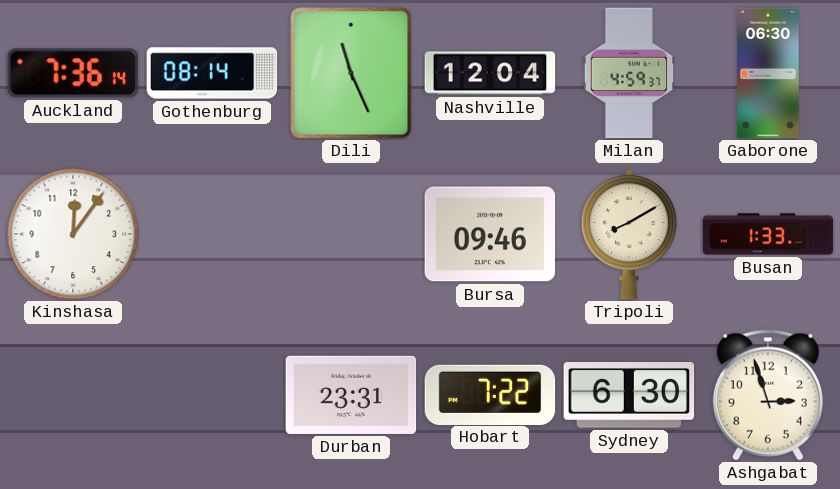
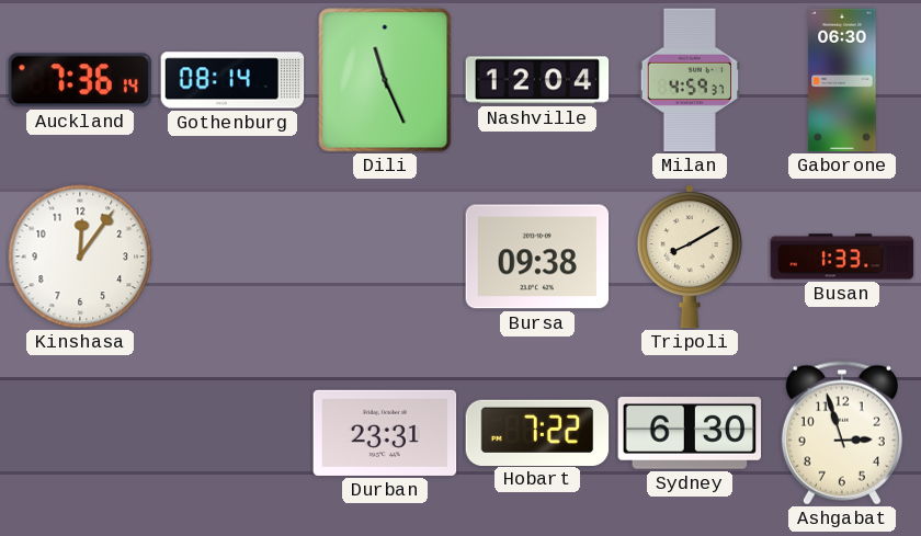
Bursa: 09:46 -> 09:38
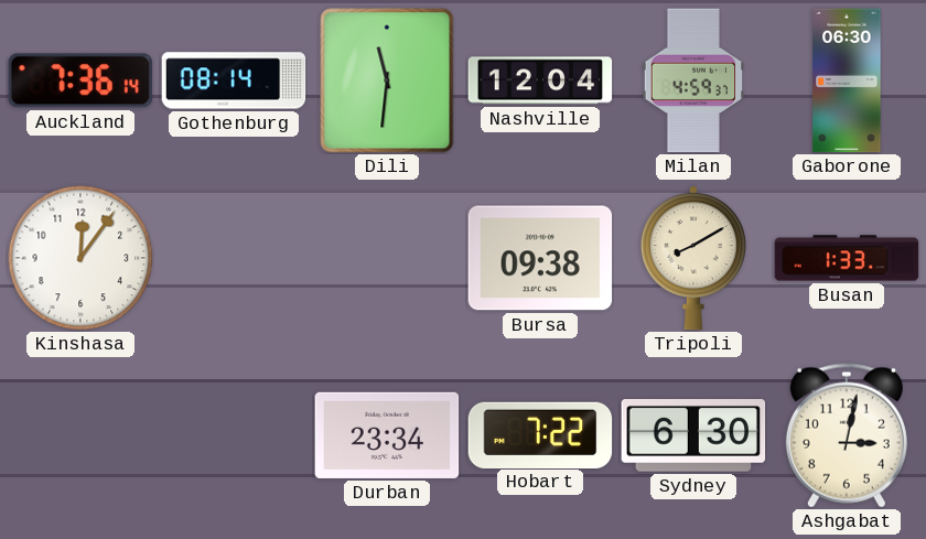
Dili: 11:26 -> 11:31
Durban: 23:31 -> 23:34
Ashgabat: 2:57 -> 3:02
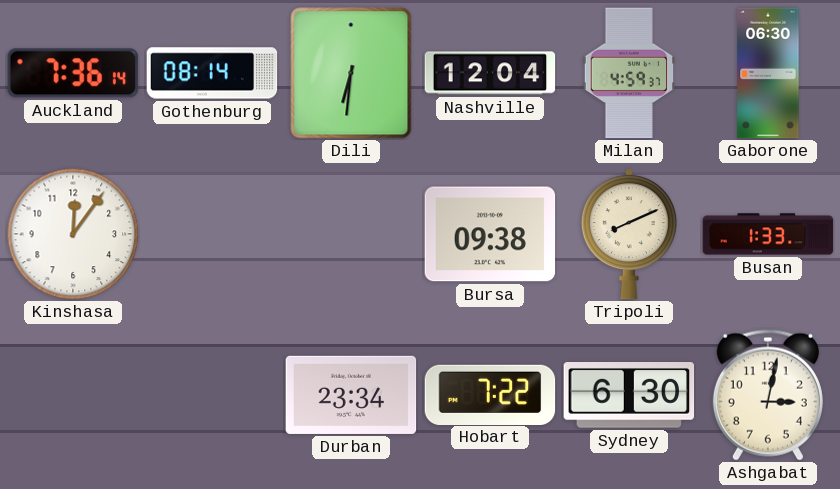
Dili: 11:31 -> 6:31
Tripoli: 8:10 -> 8:11
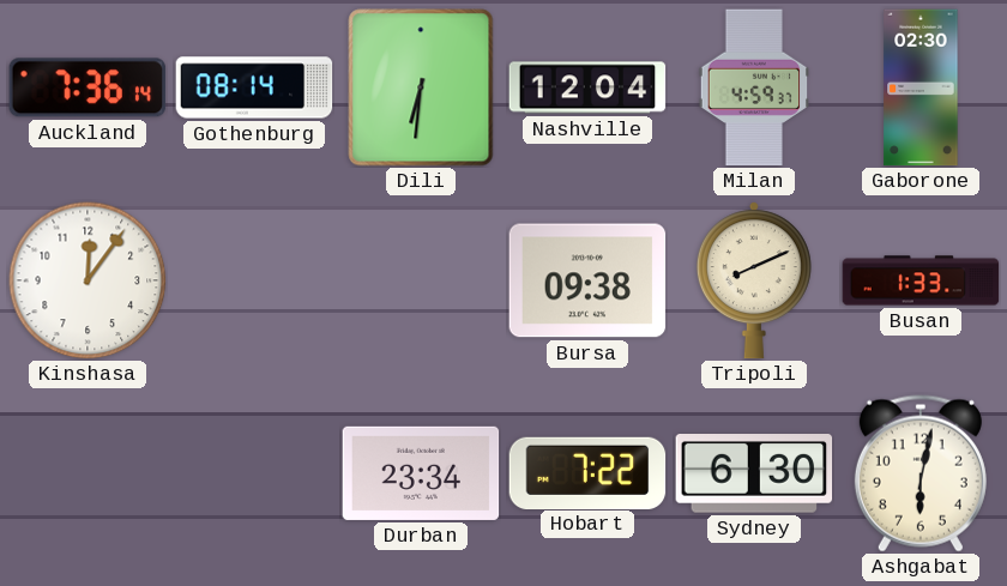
Gaborone: 06:30 -> 02:30
Ashgabat: 3:02 -> 6:02
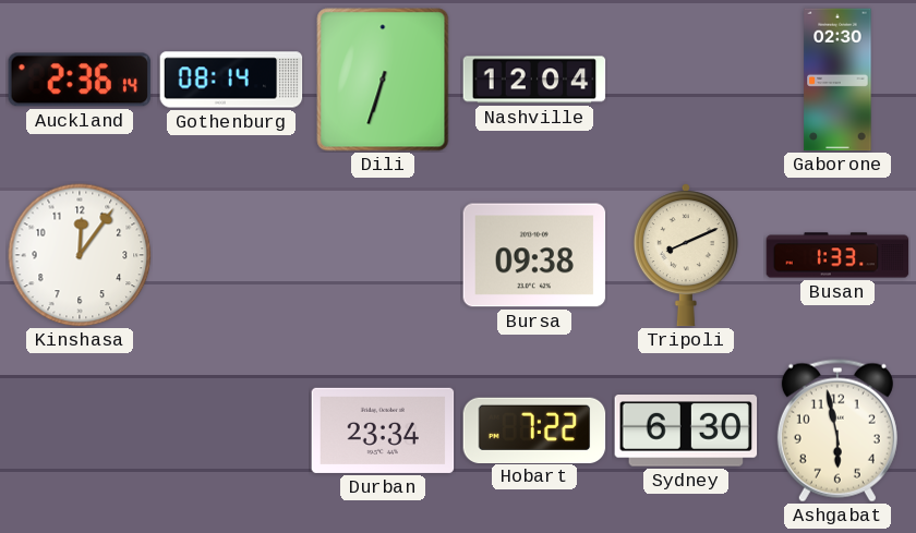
Auckland: 7:36 -> 2:36
Dili: 6:31 -> 6:33
Milan: 4:59 -> none
Ashgabat: 6:02 -> 5:58
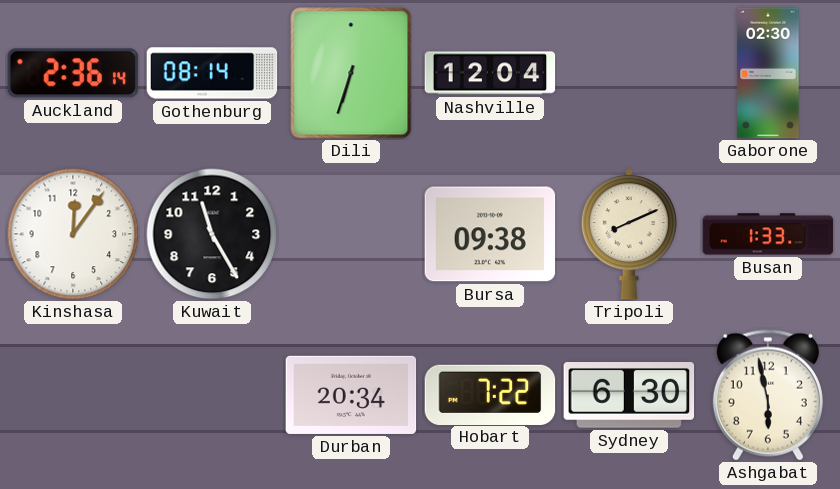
Kuwait: none -> 11:25
Durban: 23:34 -> 20:34
